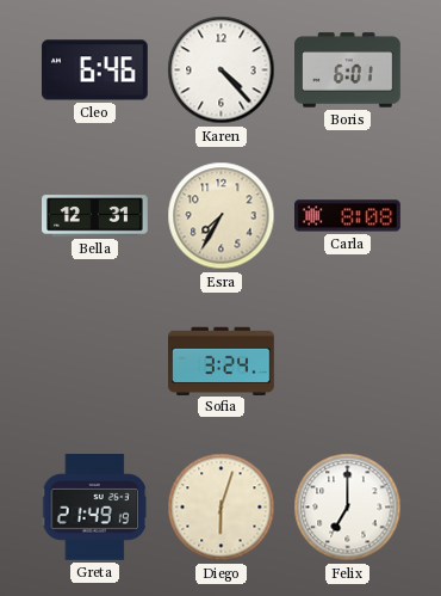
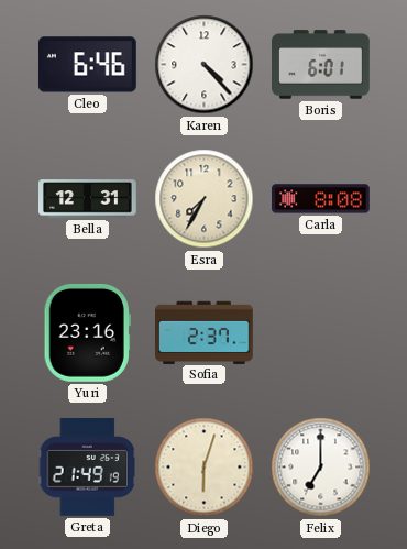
Yuri: none -> 23:16
Sofia: 3:24 -> 2:37
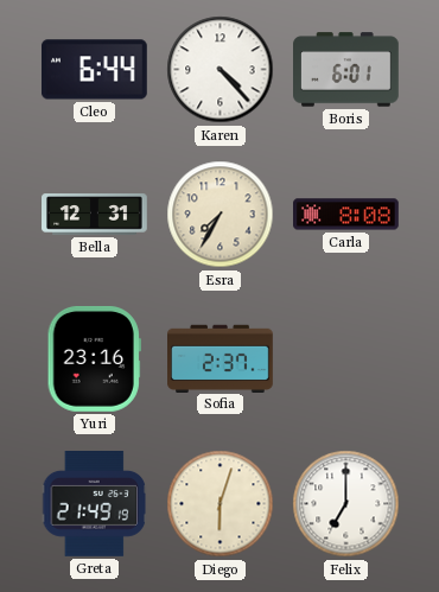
Cleo: 6:46 -> 6:44
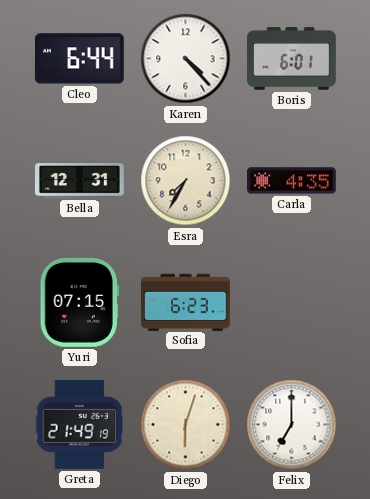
Carla: 8:08 -> 4:35
Yuri: 23:16 -> 07:15
Sofia: 2:37 -> 6:23
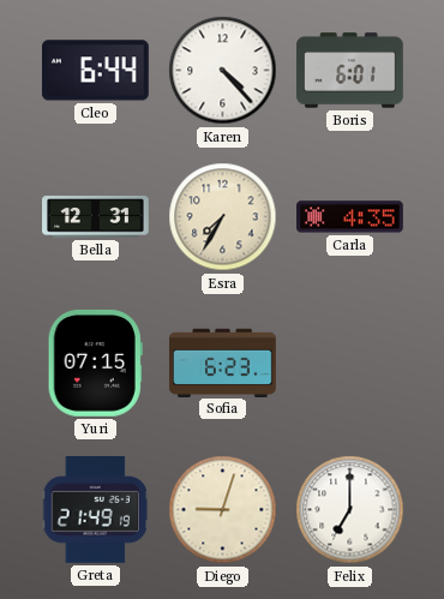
Diego: 6:03 -> 9:03
